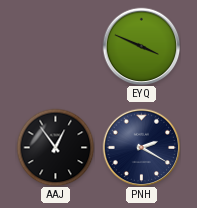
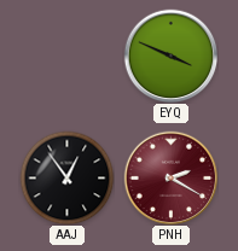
PNH dial: navy -> burgundy
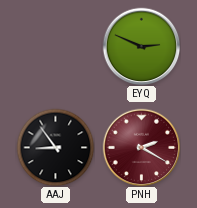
EYQ: 3:49 -> 2:49
AAJ: 12:54 -> 8:54
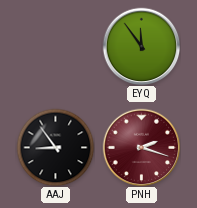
EYQ: 2:49 -> 11:54
PNH: 2:20 -> 2:18
